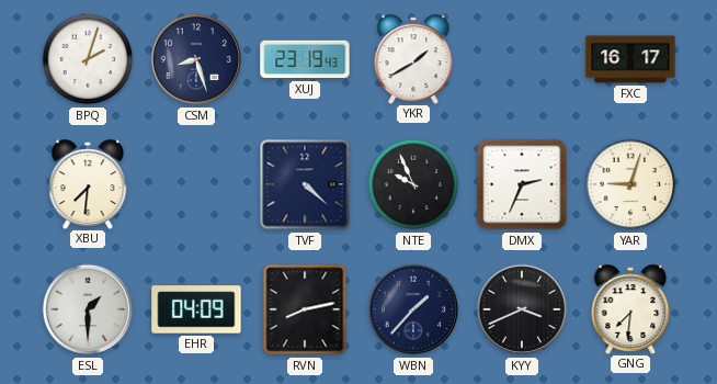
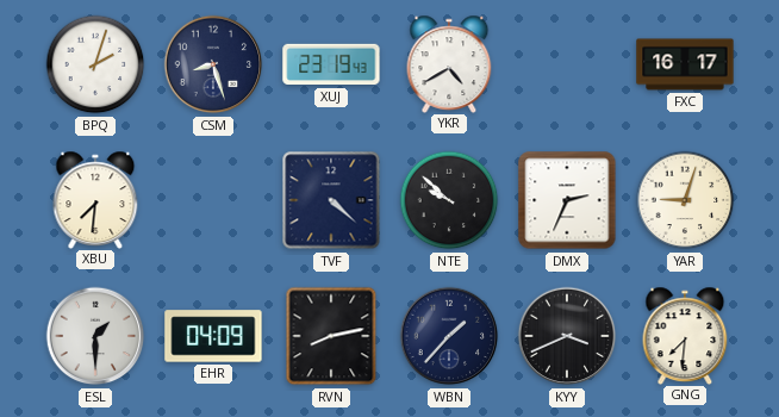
YKR: 1:40 -> 4:40
NTE: 9:56 -> 9:52
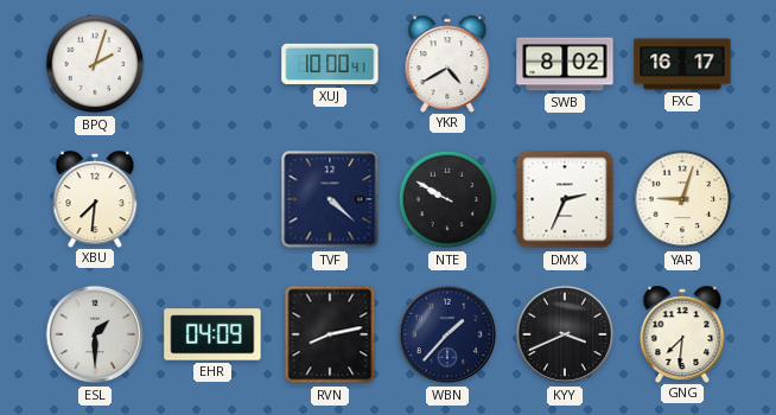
CSM: 8:27 -> none
XUJ: 23:19 -> 10:00
SWB: none -> 8:02
NTE: 9:52 -> 9:50
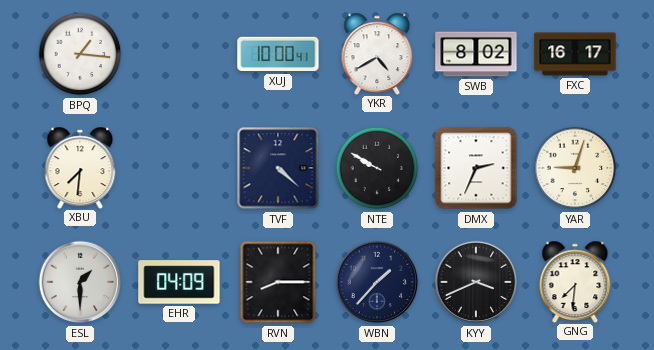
BPQ: 2:03 -> 1:16
RVN: 8:13 -> 8:15
